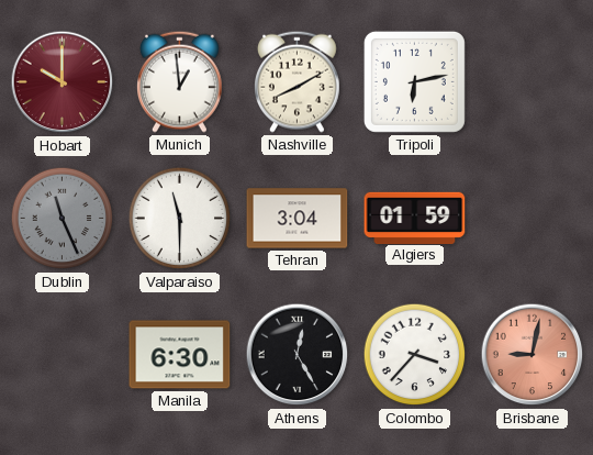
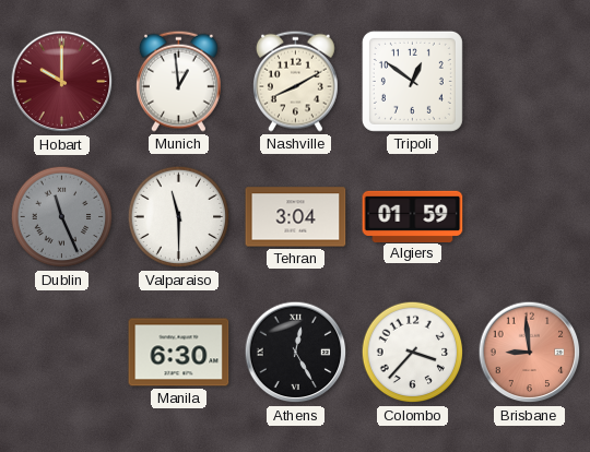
Tripoli: 6:13 -> 12:51
Brisbane: 9:02 -> 8:59
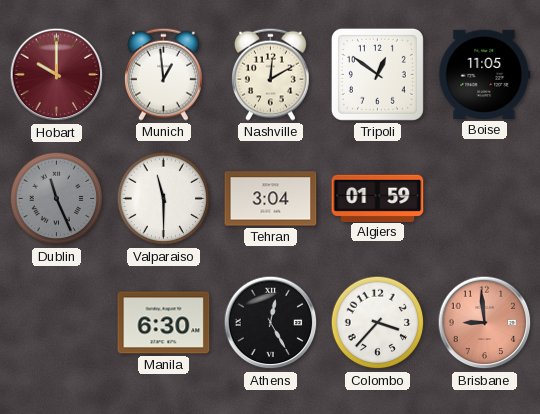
Nashville: 8:10 -> 12:10
Boise: none -> 11:05
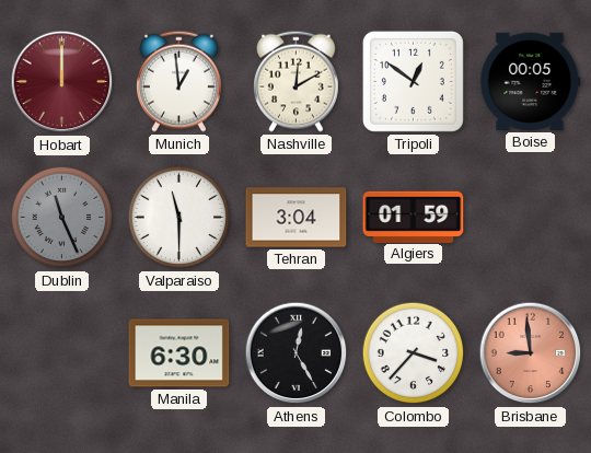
Hobart: 10:00 -> 12:00
Boise: 11:05 -> 00:05
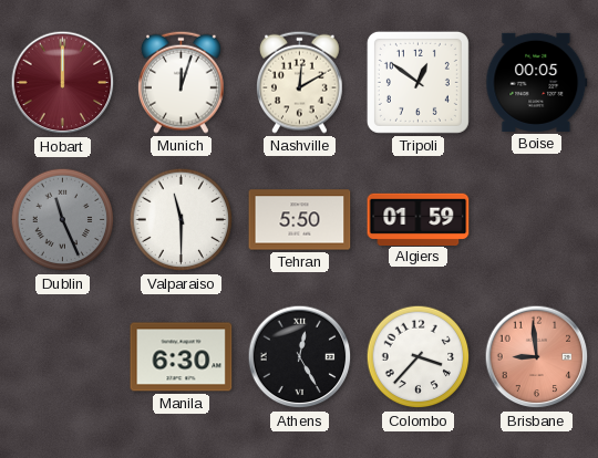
Munich: 12:59 -> 12:03
Tehran: 3:04 -> 5:50
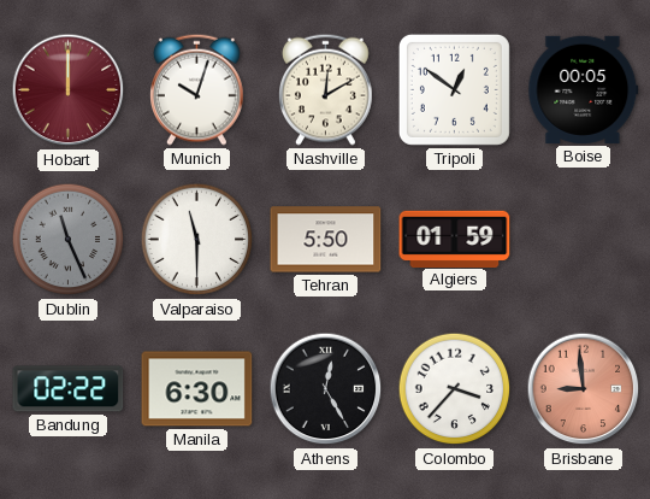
Munich: 12:03 -> 10:03
Bandung: none -> 02:22
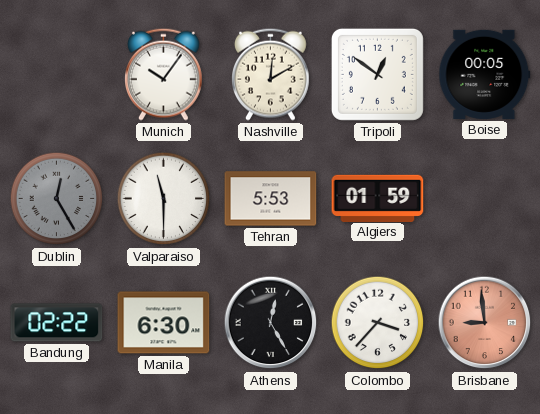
Hobart: 12:00 -> none
Munich: 10:03 -> 10:06
Dublin: 11:26 -> 12:25
Tehran: 5:50 -> 5:53
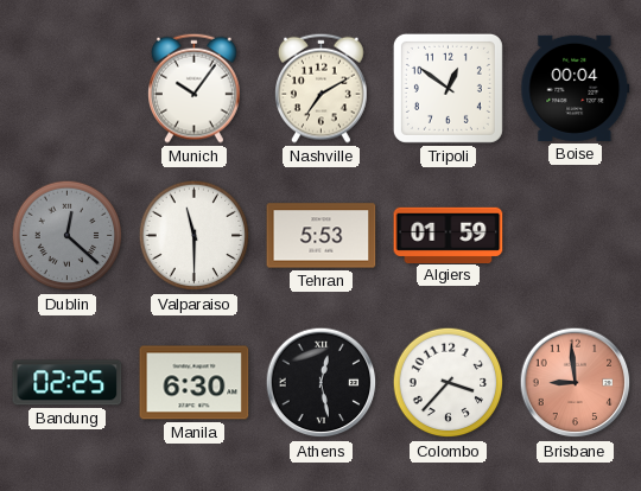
Nashville: 12:10 -> 7:10
Boise: 00:05 -> 00:04
Dublin: 12:25 -> 12:22
Bandung: 02:22 -> 02:25
Athens: 12:25 -> 12:28
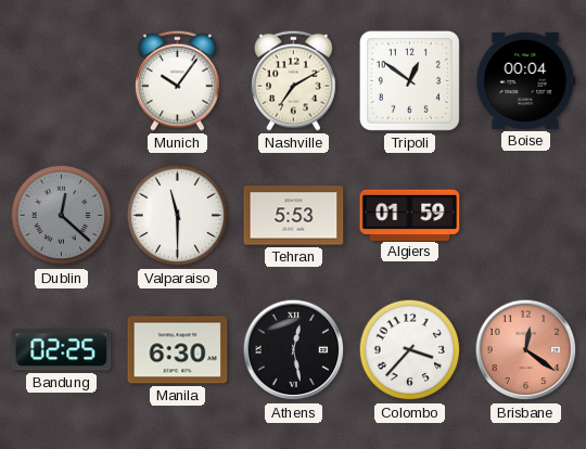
Brisbane: 8:59 -> 12:21
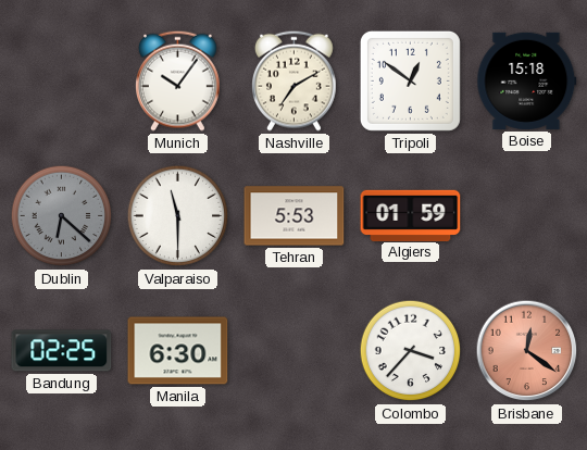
Boise: 00:04 -> 15:18
Dublin: 12:22 -> 6:22
Athens: 12:28 -> none
